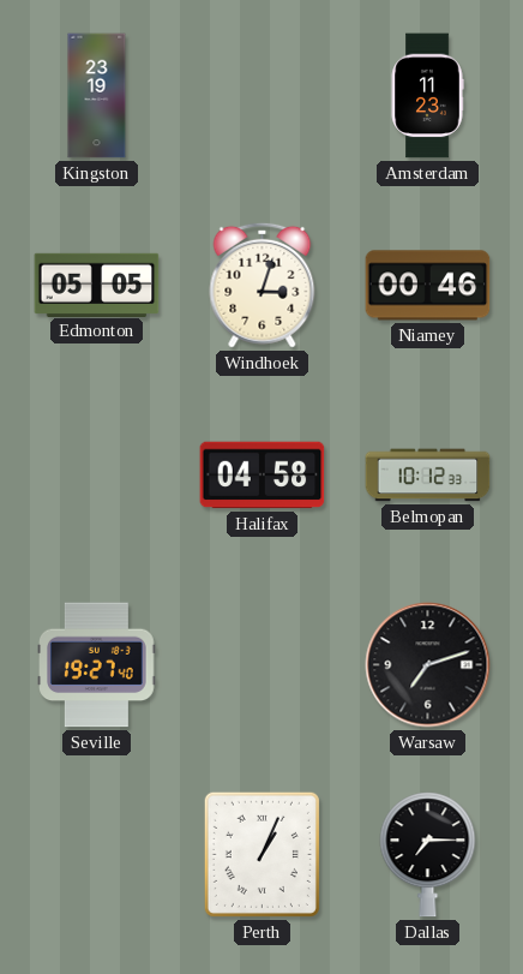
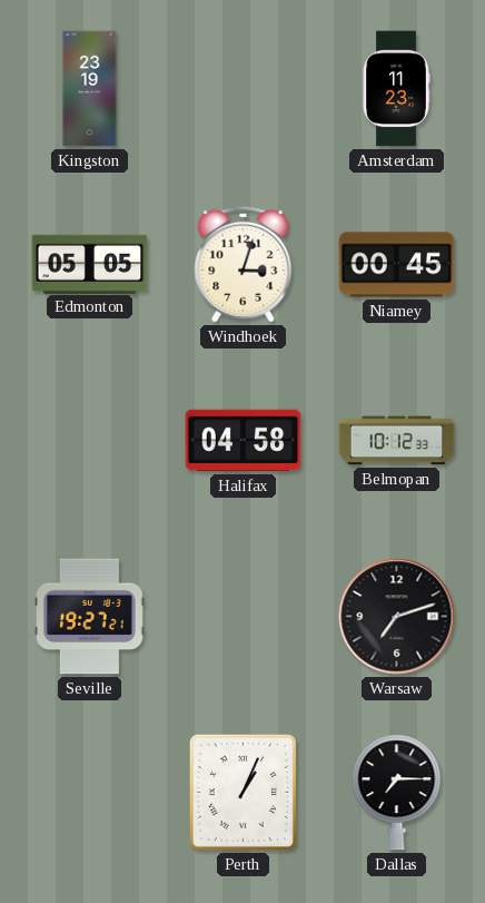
Niamey: 00:46 -> 00:45
Seville: 19:27:40 -> 19:27:21
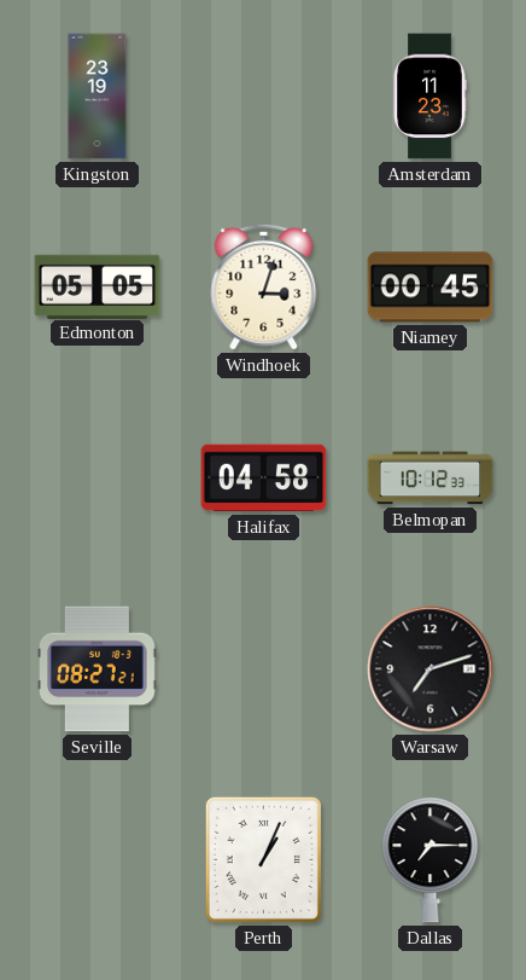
Seville: 19:27 -> 08:27
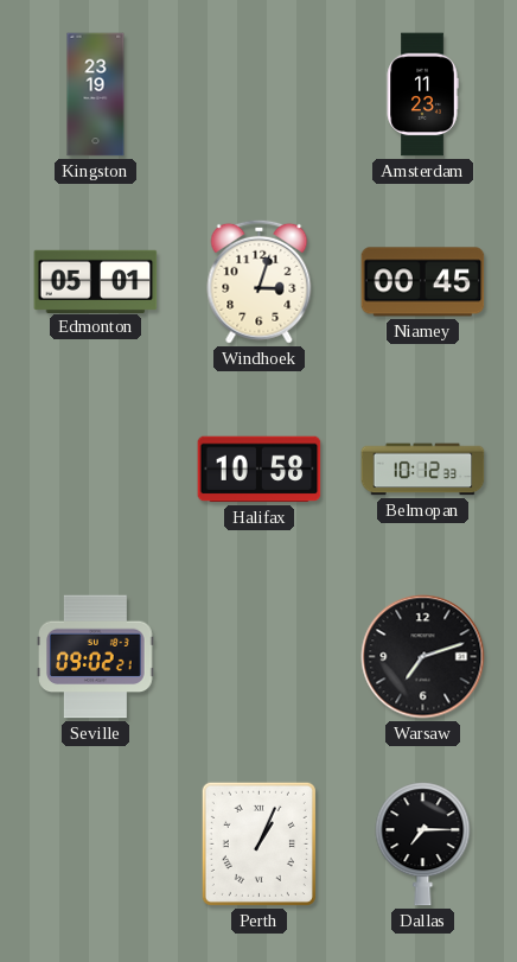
Edmonton: 05:05 -> 05:01
Halifax: 04:58 -> 10:58
Seville: 08:27 -> 09:02
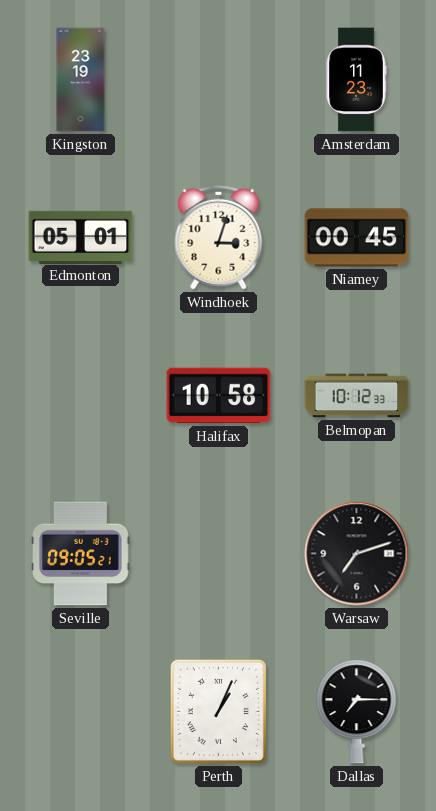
Seville: 09:02 -> 09:05
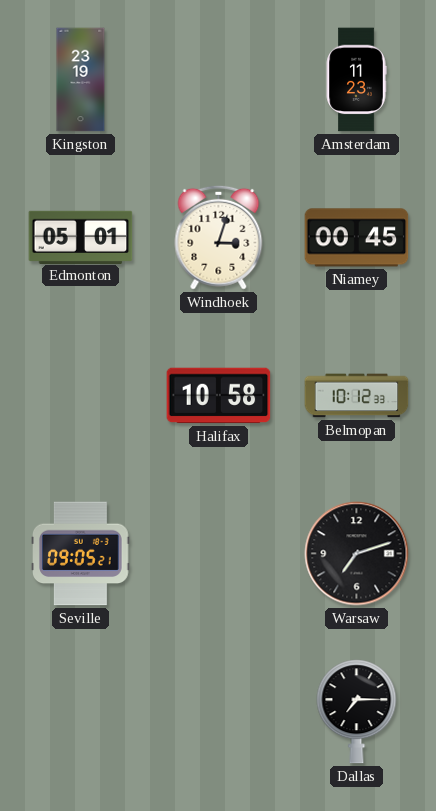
Perth: 1:04 -> none
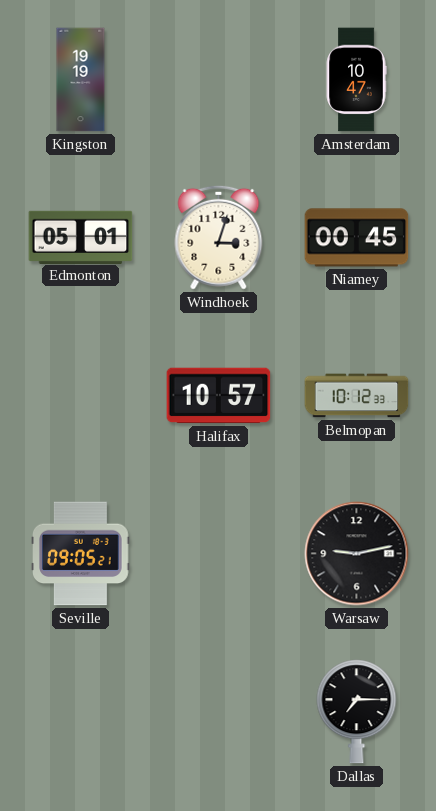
Kingston: 23:19 -> 19:19
Amsterdam: 11:23 -> 10:47
Halifax: 10:58 -> 10:57
Warsaw: 7:12 -> 9:13
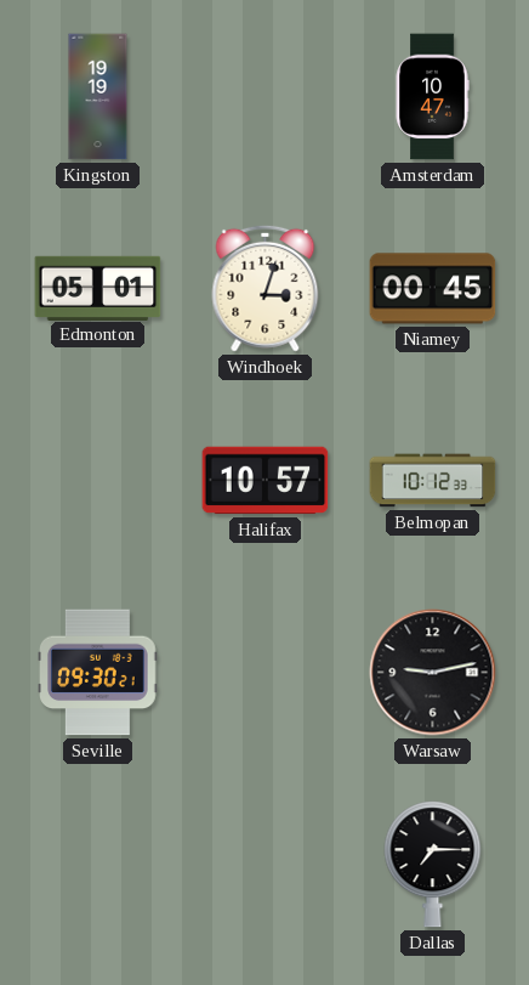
Seville: 09:05 -> 09:30
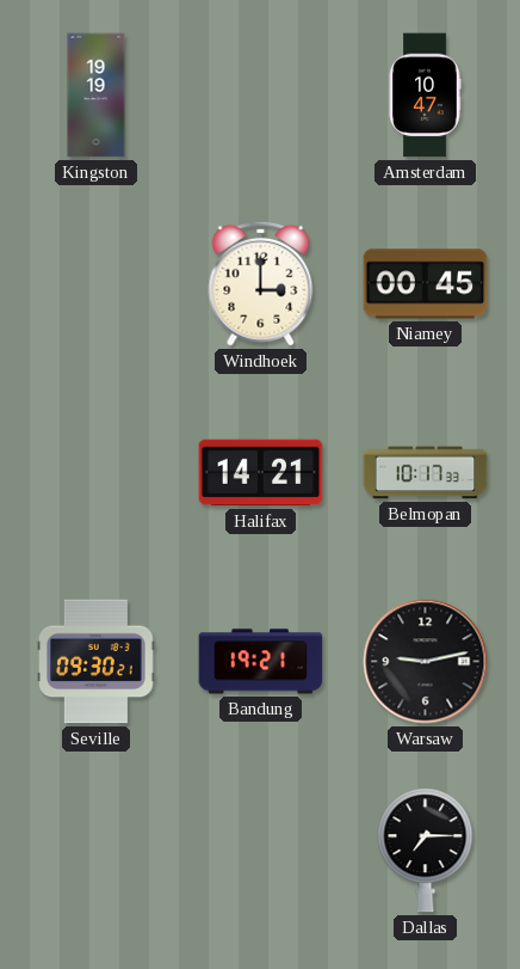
Edmonton: 05:01 -> none
Windhoek: 3:03 -> 3:00
Halifax: 10:57 -> 14:21
Belmopan: 10:12 -> 10:17
Bandung: none -> 19:21
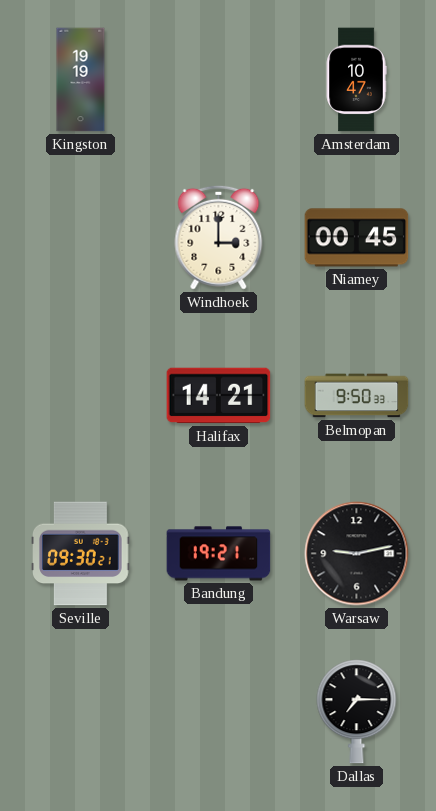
Belmopan: 10:17 -> 9:50
